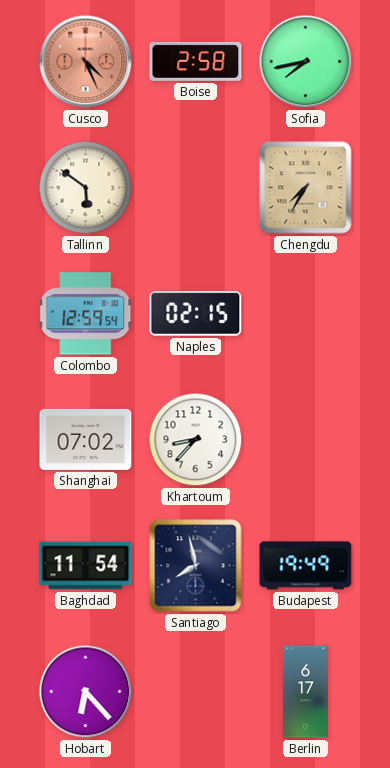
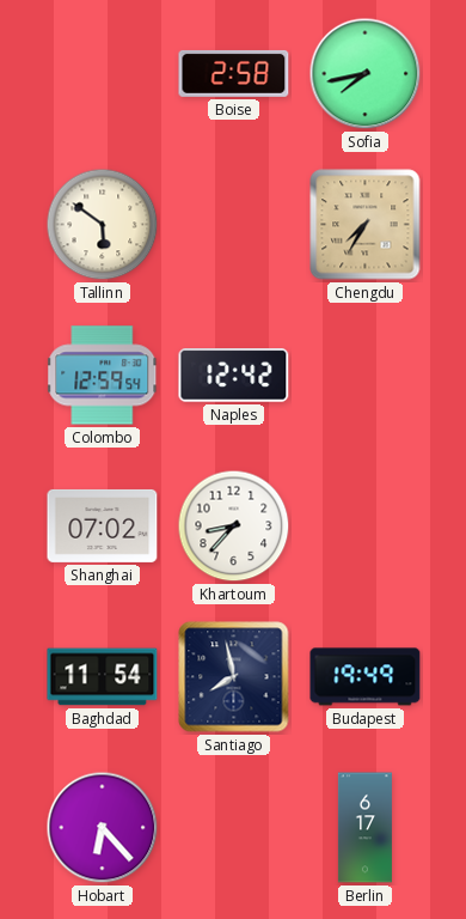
Cusco: 4:26 -> none
Naples: 02:15 -> 12:42
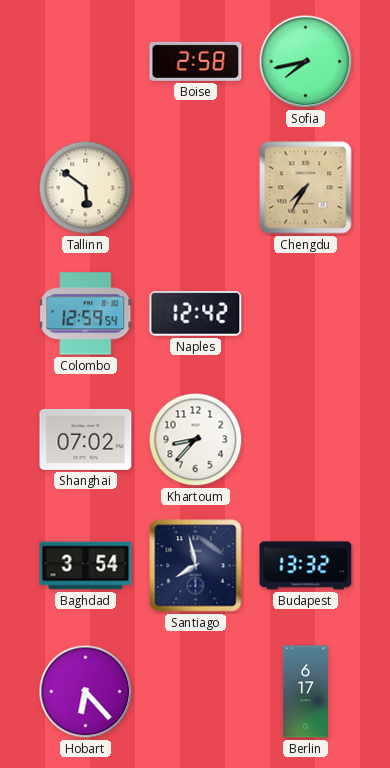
Baghdad: 11:54 -> 3:54
Budapest: 19:49 -> 13:32
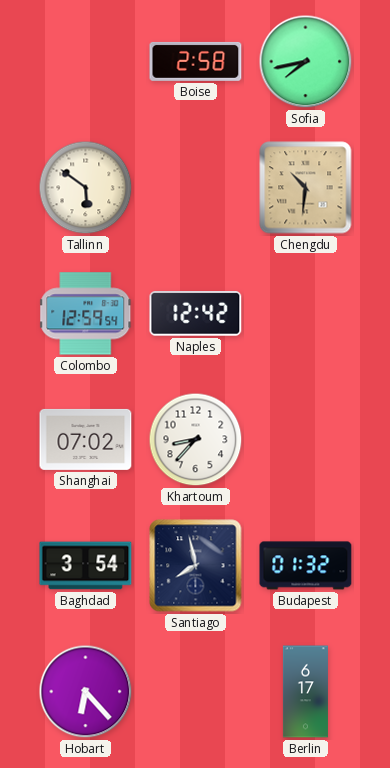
Chengdu: 7:35 -> 10:31
Budapest: 13:32 -> 01:32
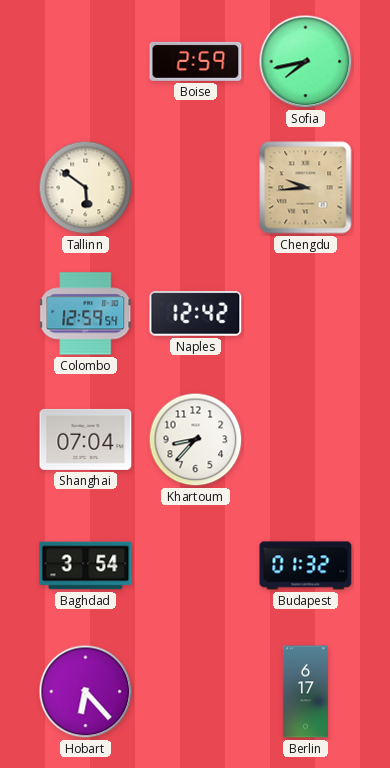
Boise: 2:58 -> 2:59
Chengdu: 10:31 -> 9:44
Shanghai: 07:02 -> 07:04
Santiago: 7:58 -> none
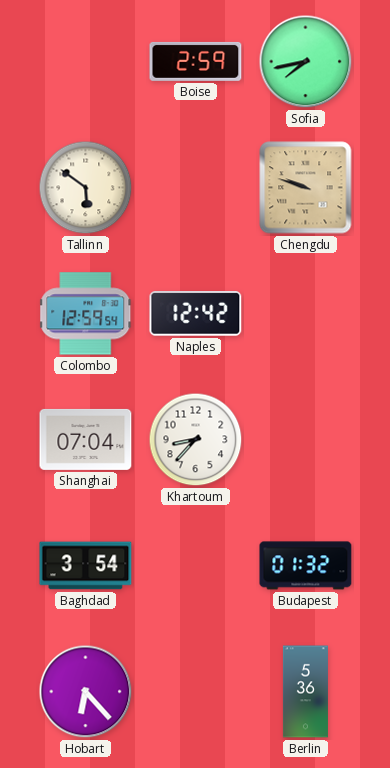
Chengdu: 9:44 -> 9:48
Berlin: 6:17 -> 5:36
